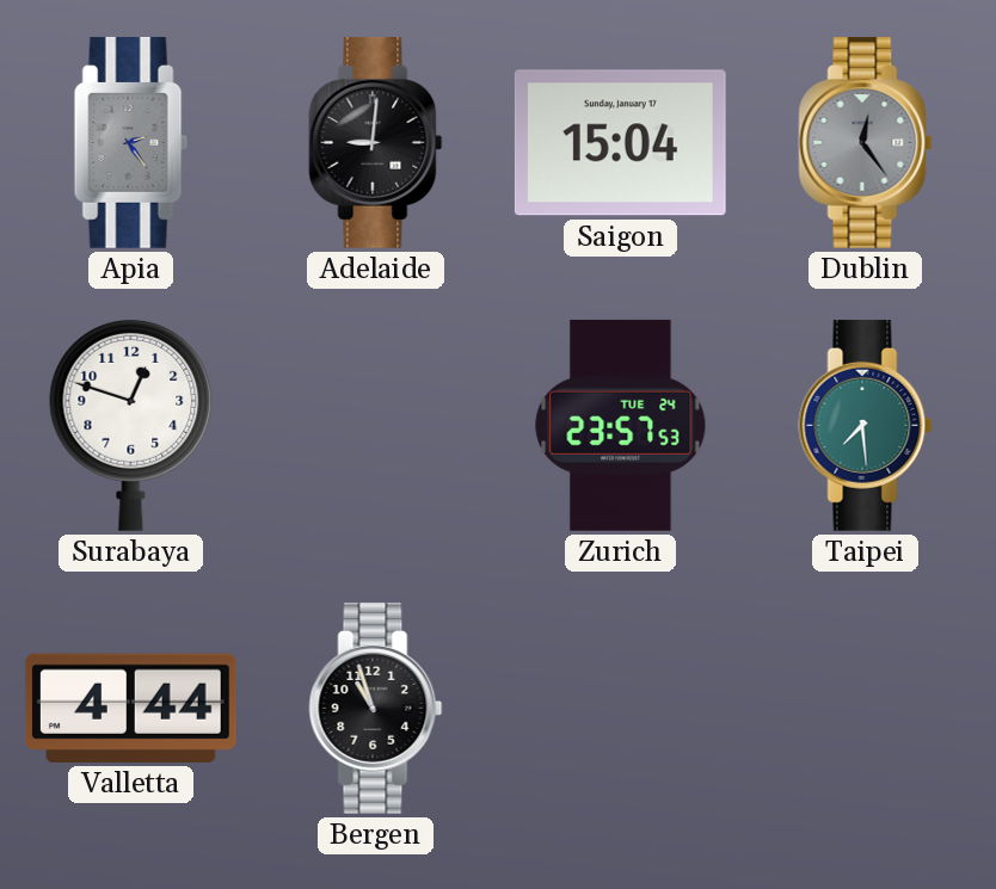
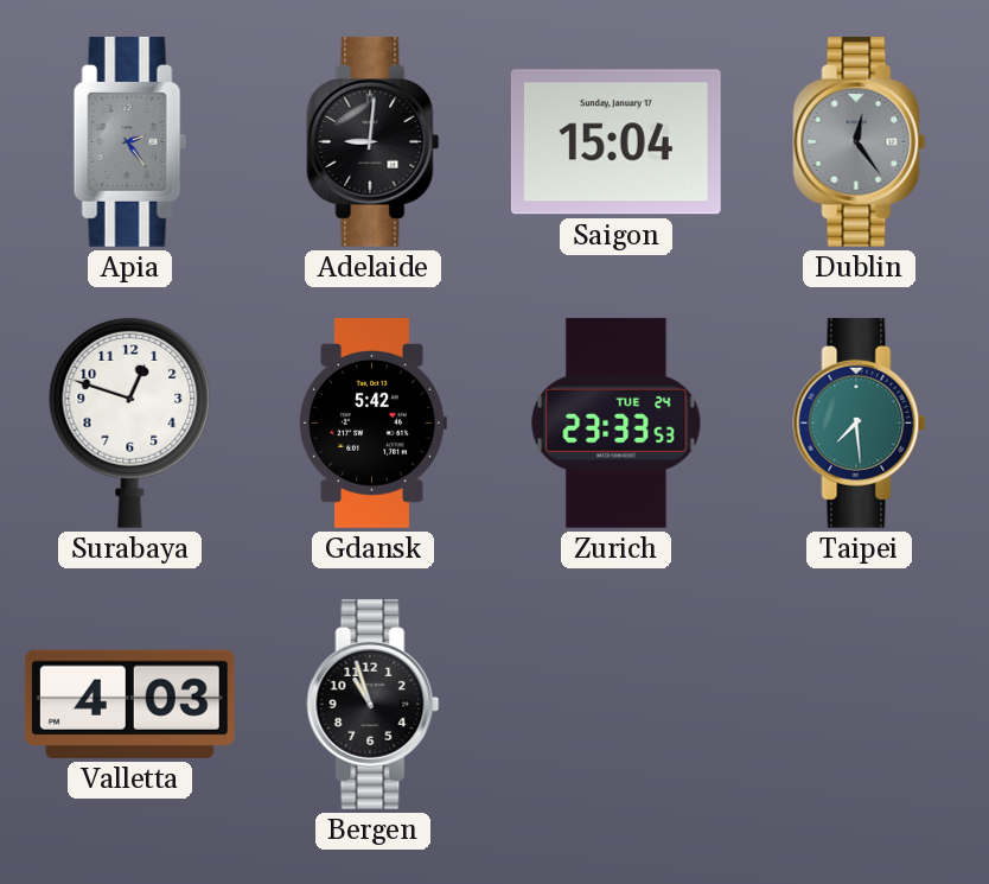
Gdansk: none -> 5:42
Zurich: 23:57 -> 23:33
Valletta: 4:44 -> 4:03
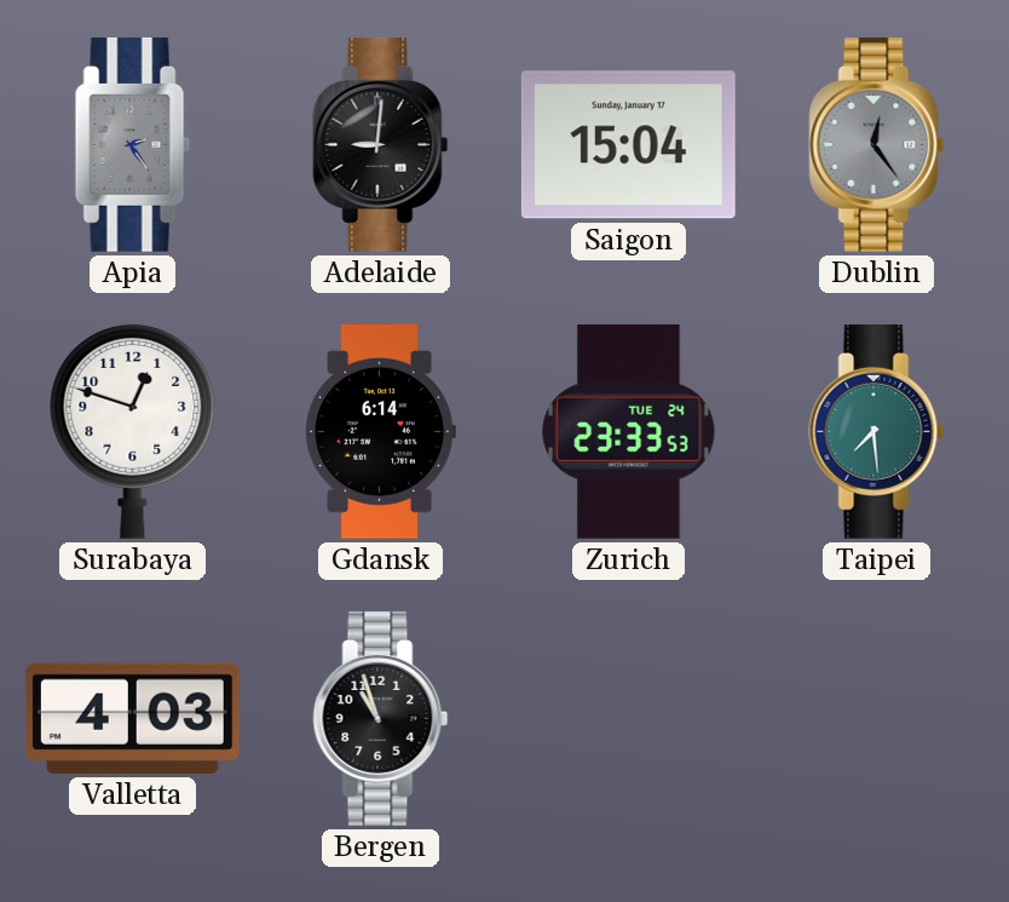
Gdansk: 5:42 -> 6:14
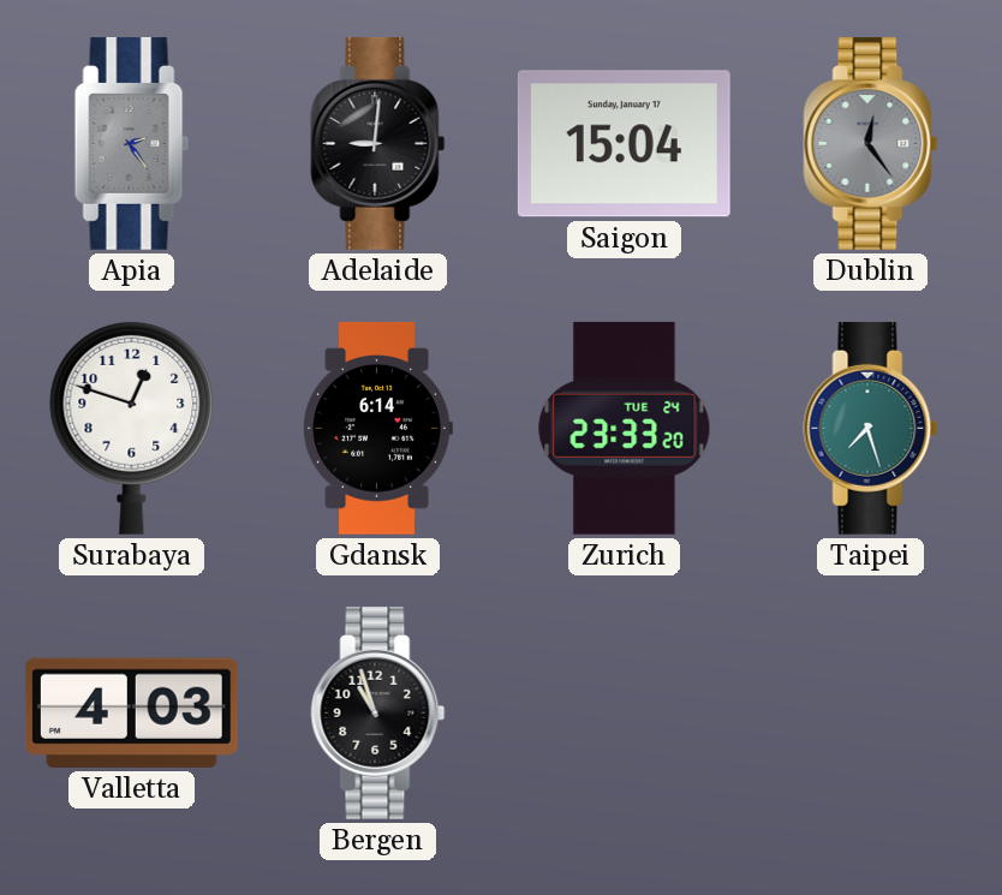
Zurich: 23:33:53 -> 23:33:20
Taipei: 7:29 -> 7:27
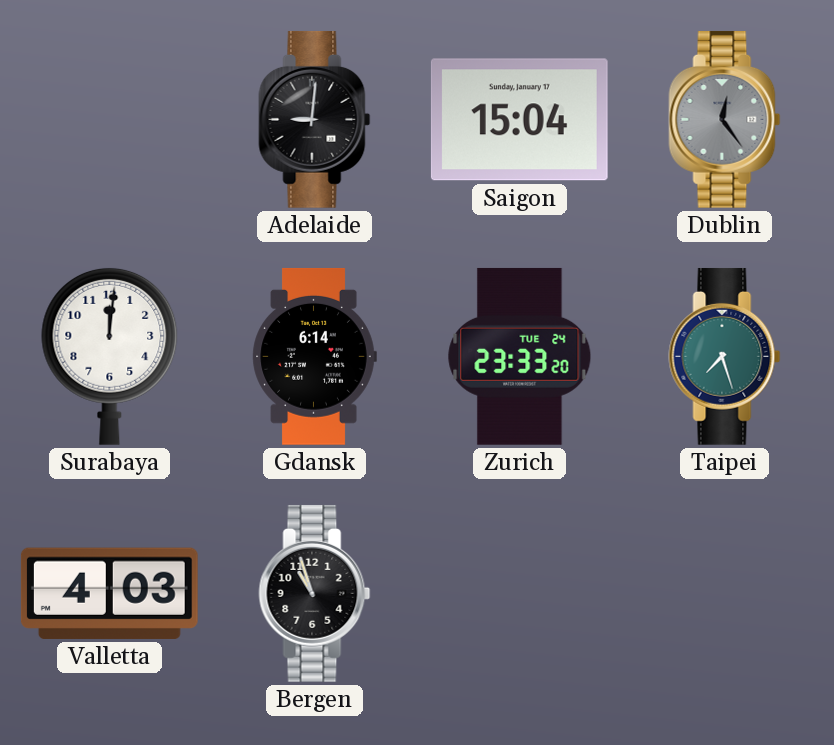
Apia: 2:24 -> none
Surabaya: 12:48 -> 12:01
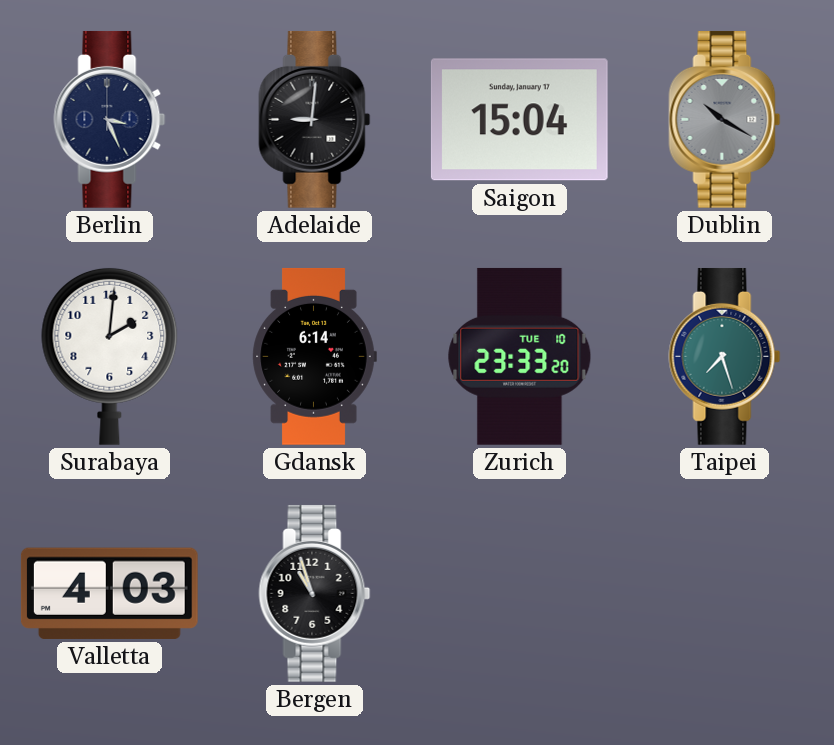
Berlin: none -> 3:26
Dublin: 12:24 -> 10:20
Surabaya: 12:01 -> 2:01
Zurich date: TUE 24 -> TUE 10
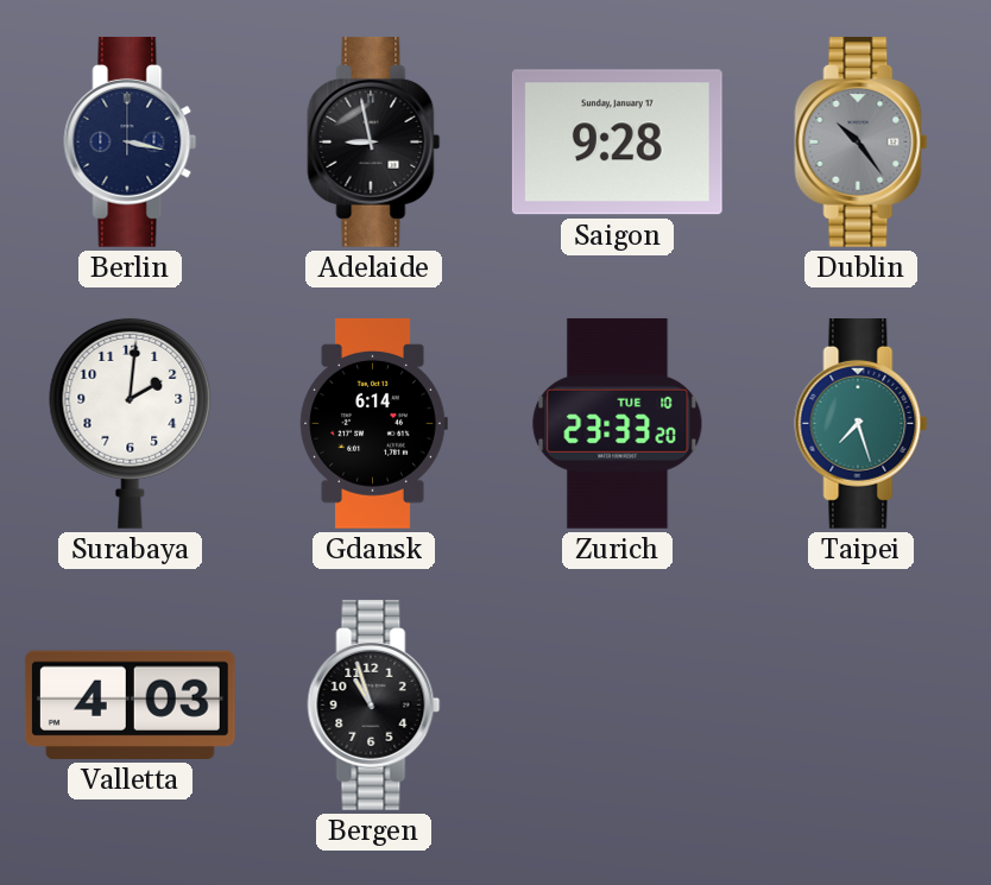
Berlin: 3:26 -> 3:17
Adelaide: 9:01 -> 8:58
Saigon: 15:04 -> 9:28
Dublin: 10:20 -> 10:24
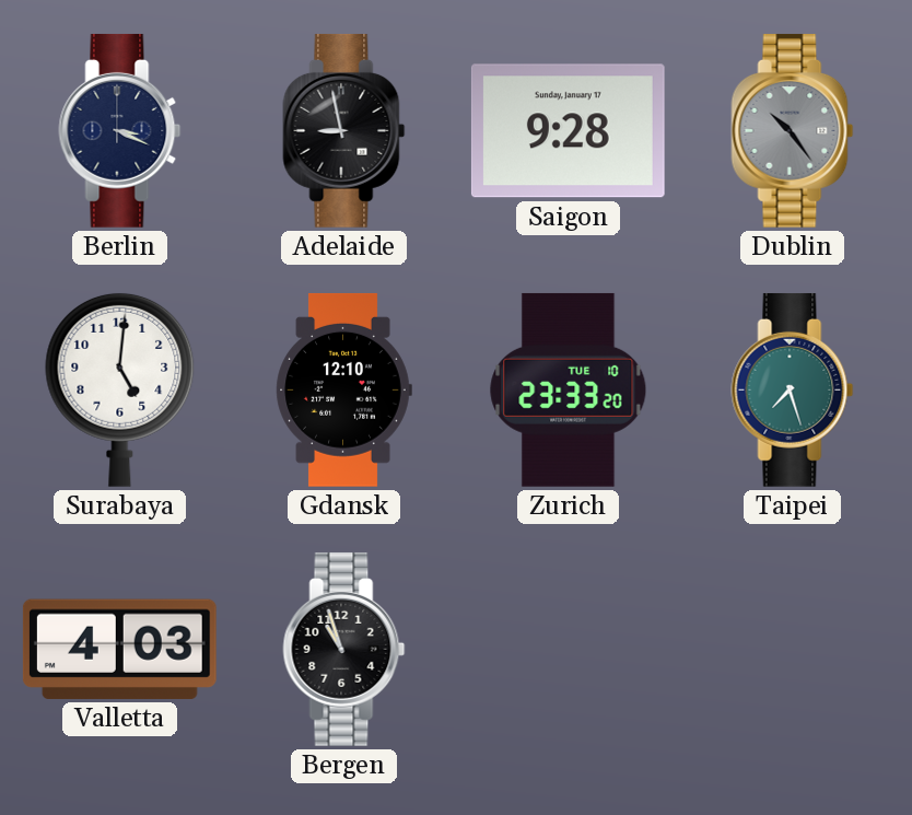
Berlin: 3:17 -> 3:19
Surabaya: 2:01 -> 5:01
Gdansk: 6:14 -> 12:10
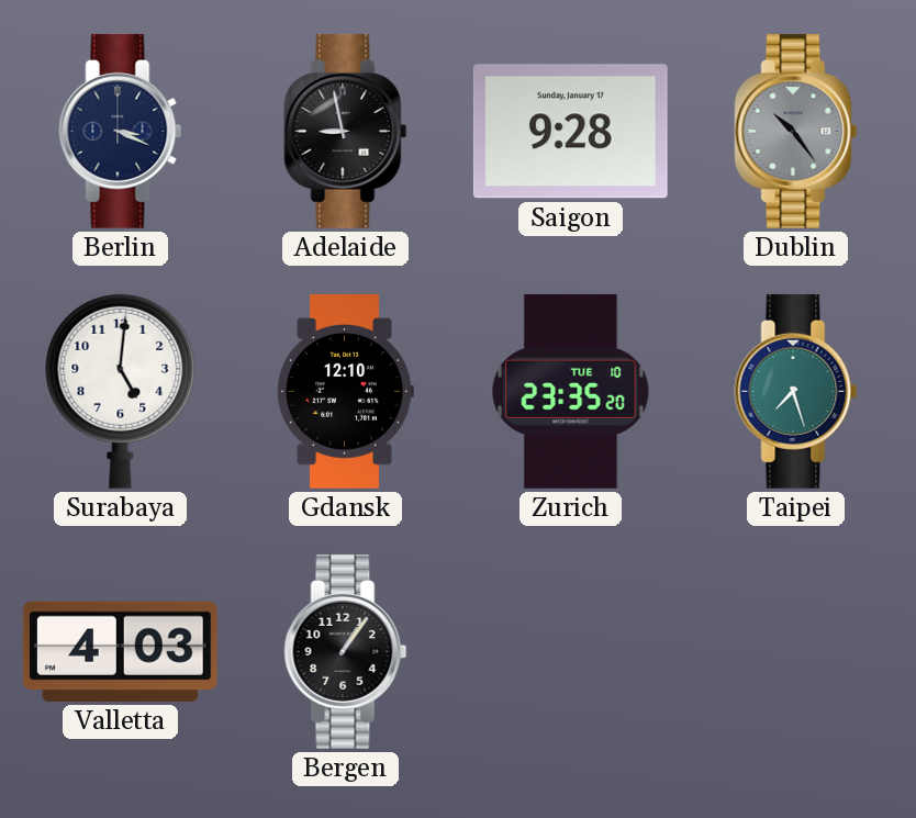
Zurich: 23:33 -> 23:35
Bergen: 10:57 -> 1:06
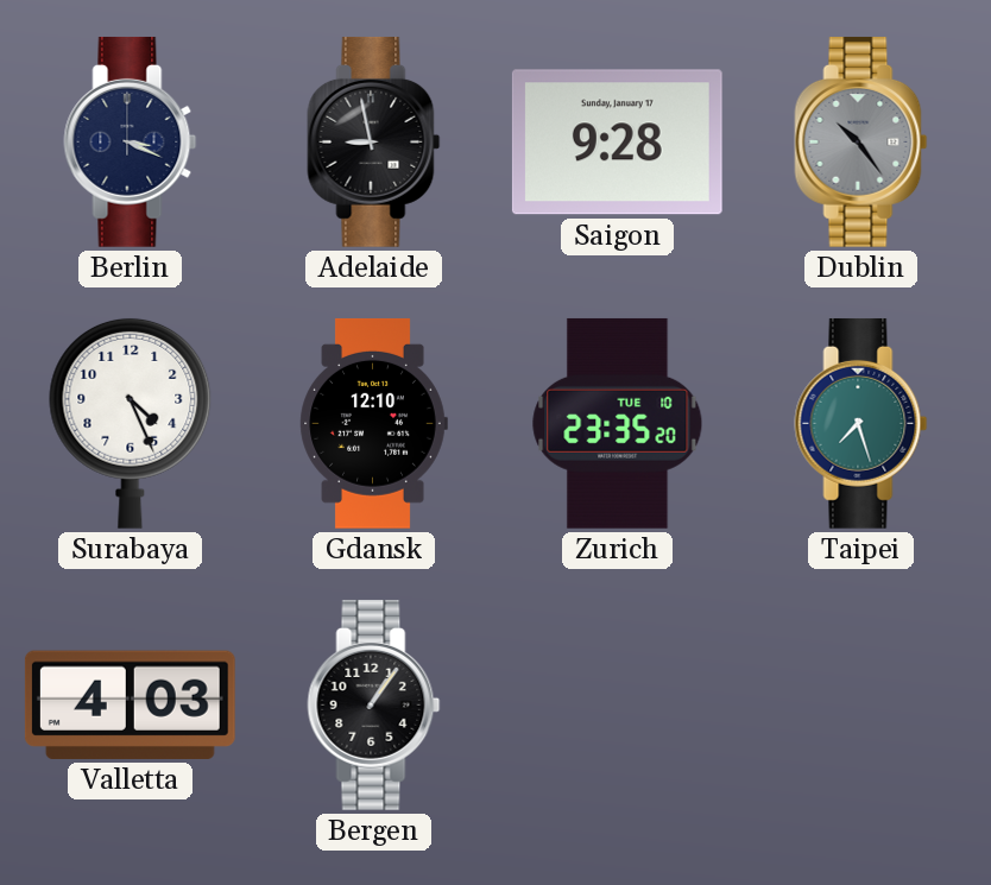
Surabaya: 5:01 -> 4:26
